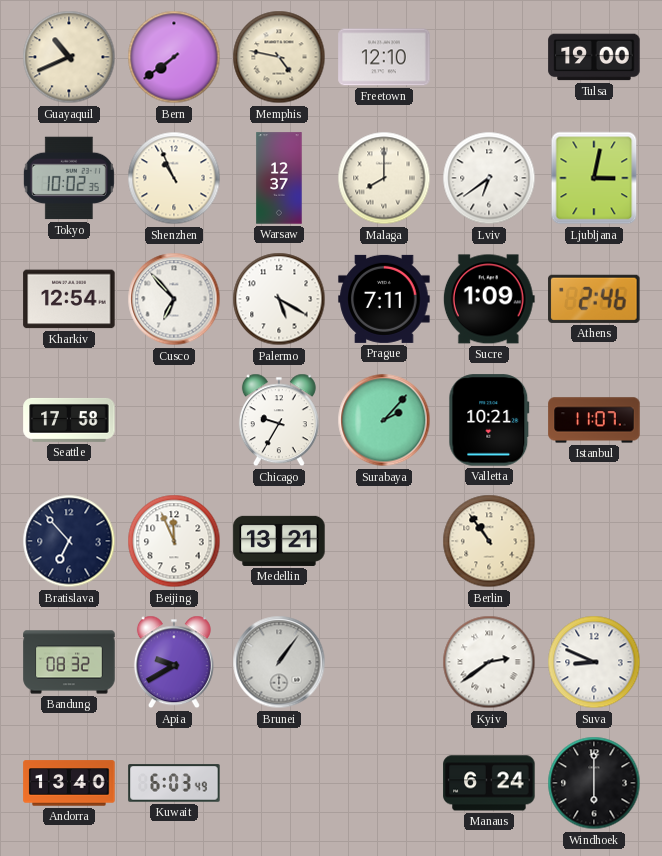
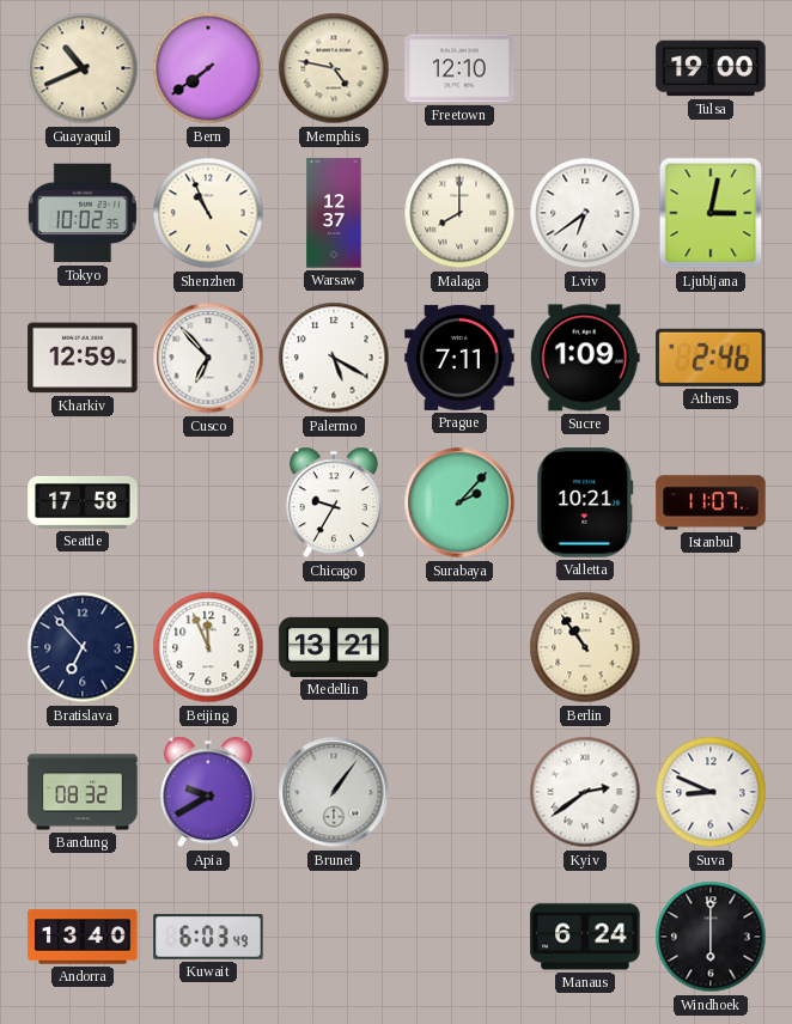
Kharkiv: 12:54 -> 12:59
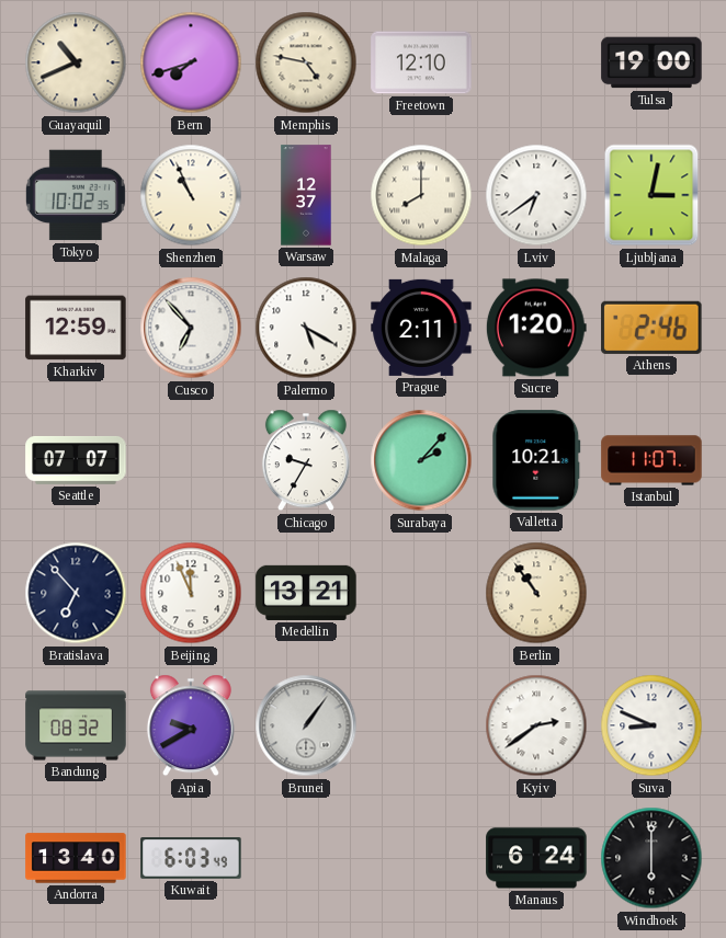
Bern: 7:39 -> 7:42
Prague: 7:11 -> 2:11
Sucre: 1:09 -> 1:20
Seattle: 17:58 -> 07:07
